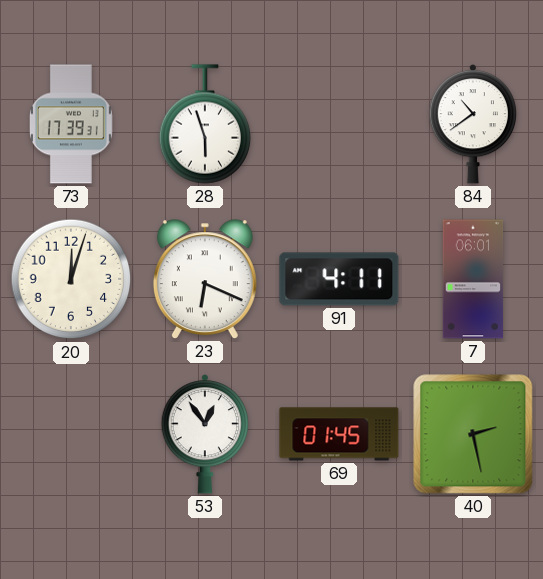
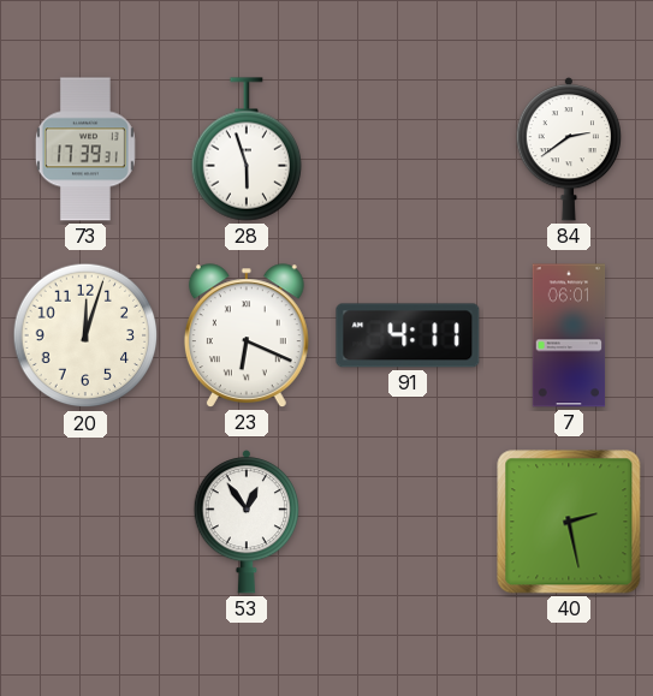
84: 10:39 -> 2:39
69: 01:45 -> none
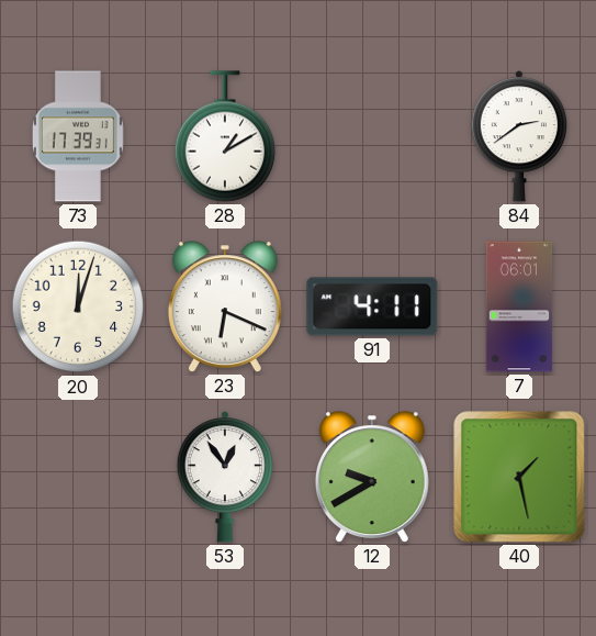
28: 5:57 -> 1:10
12: none -> 9:40
40: 2:28 -> 1:28
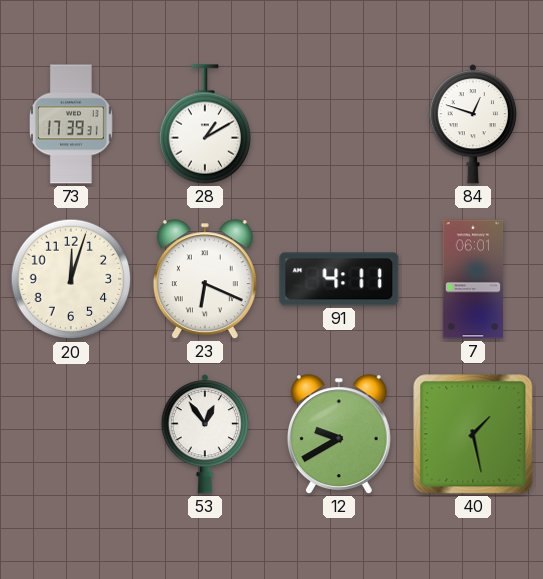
84: 2:39 -> 12:48
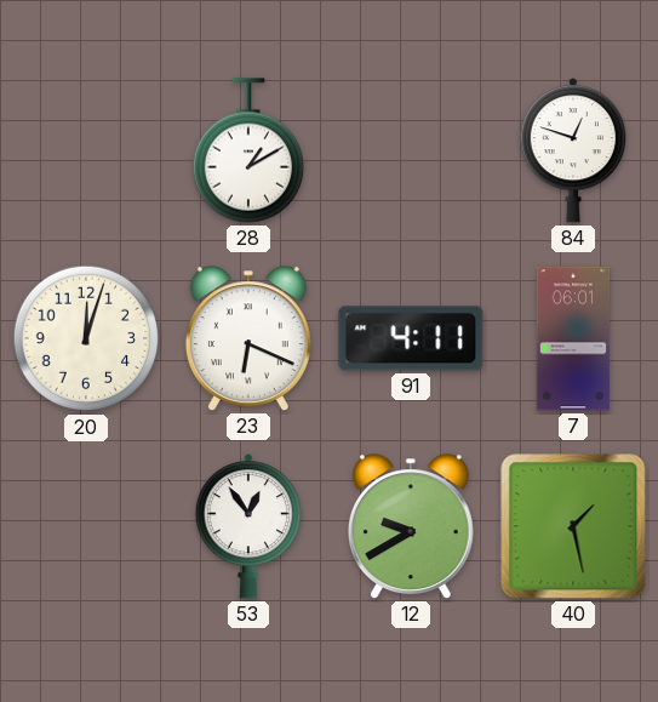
73: 17:39 -> none
